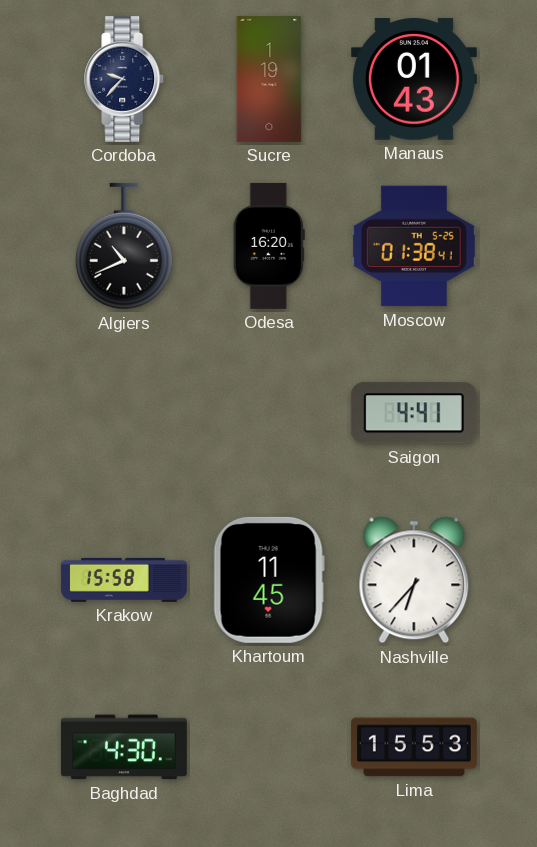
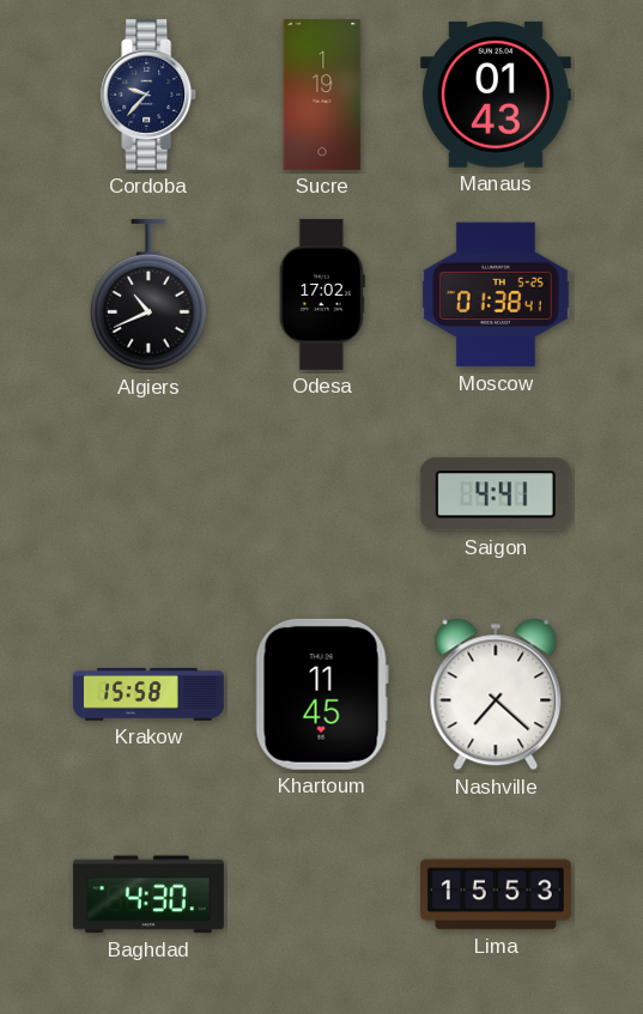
Odesa: 16:20 -> 17:02
Nashville: 6:37 -> 7:22
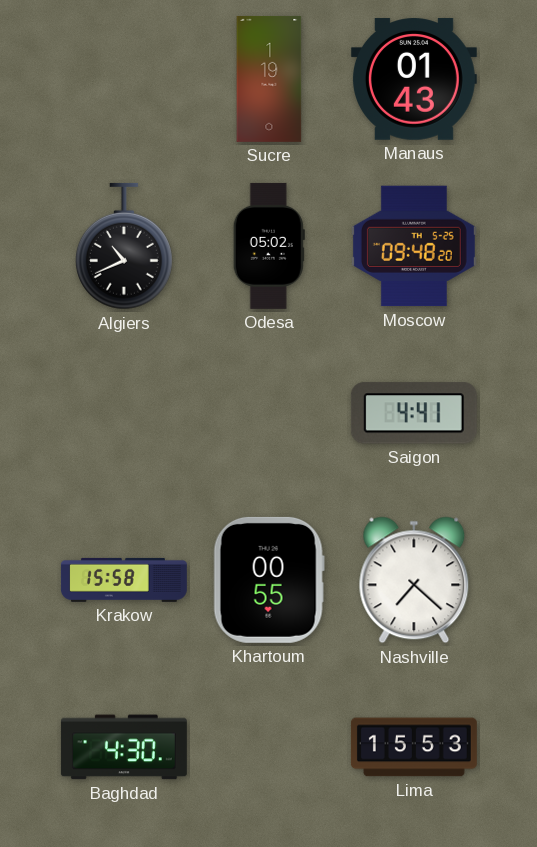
Cordoba: 9:37 -> none
Odesa: 17:02 -> 05:02
Moscow: 01:38 -> 09:48
Khartoum: 11:45 -> 00:55
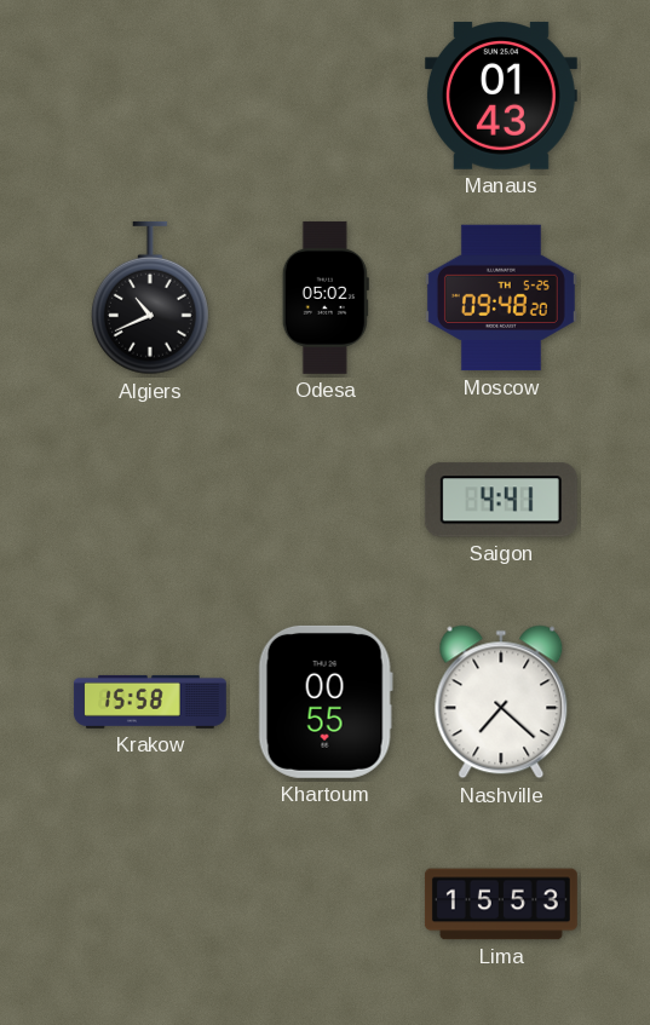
Sucre: 1:19 -> none
Baghdad: 4:30 -> none
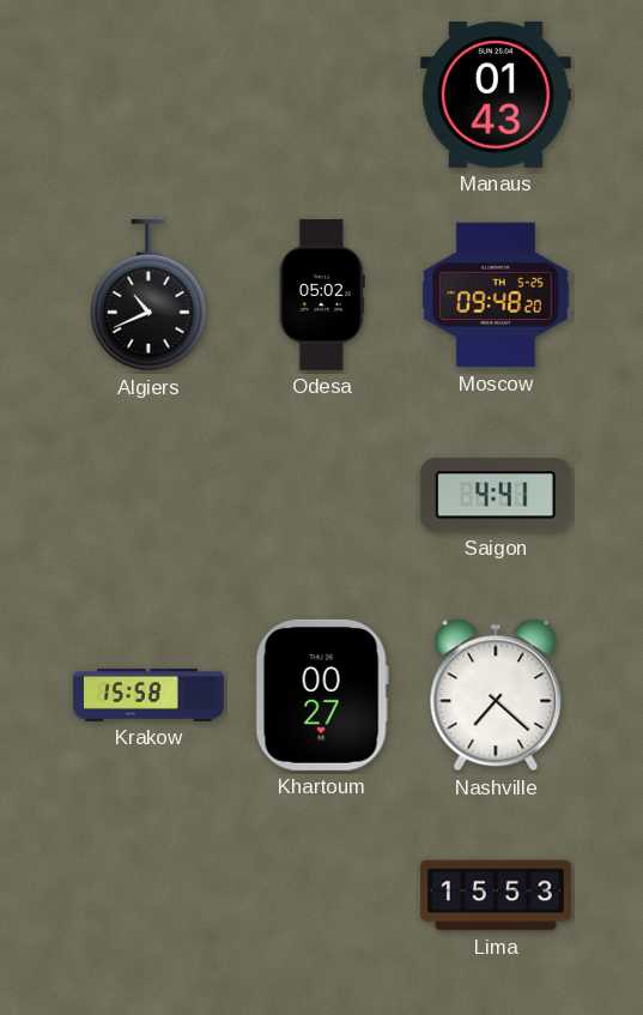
Khartoum: 00:55 -> 00:27
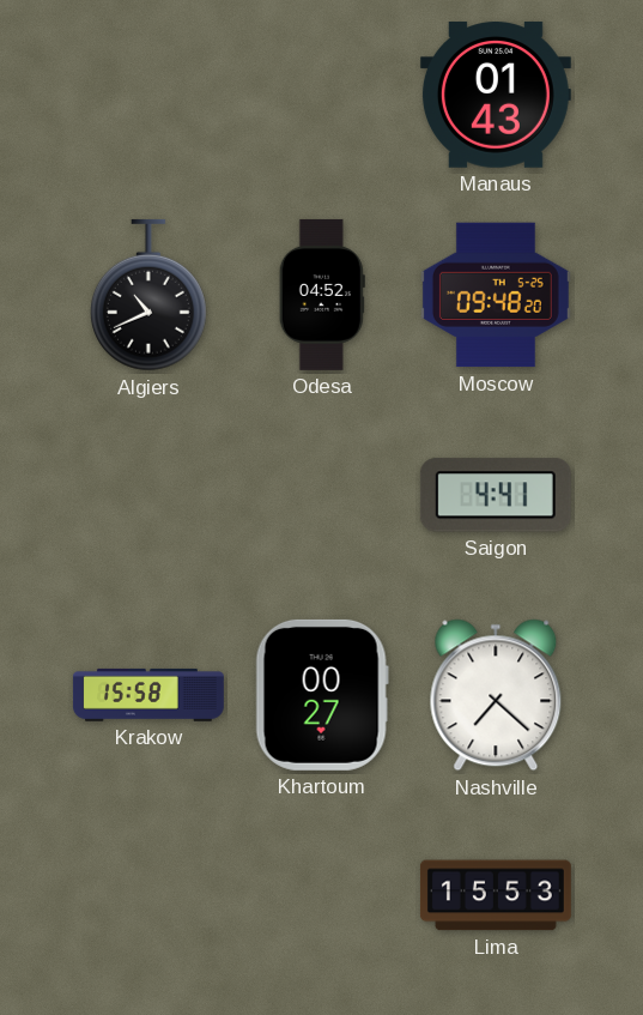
Odesa: 05:02 -> 04:52
